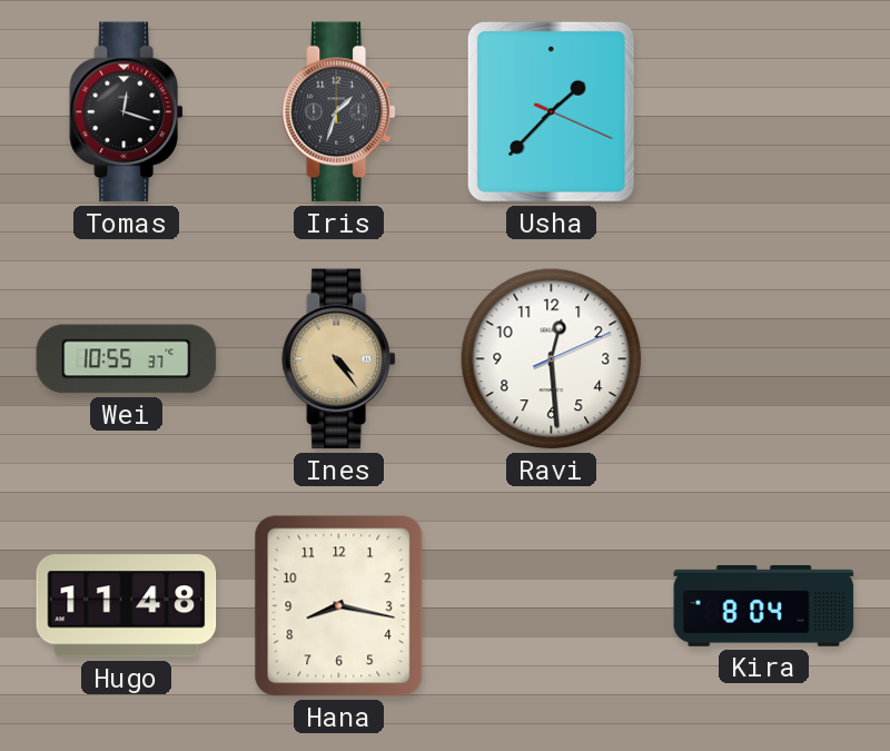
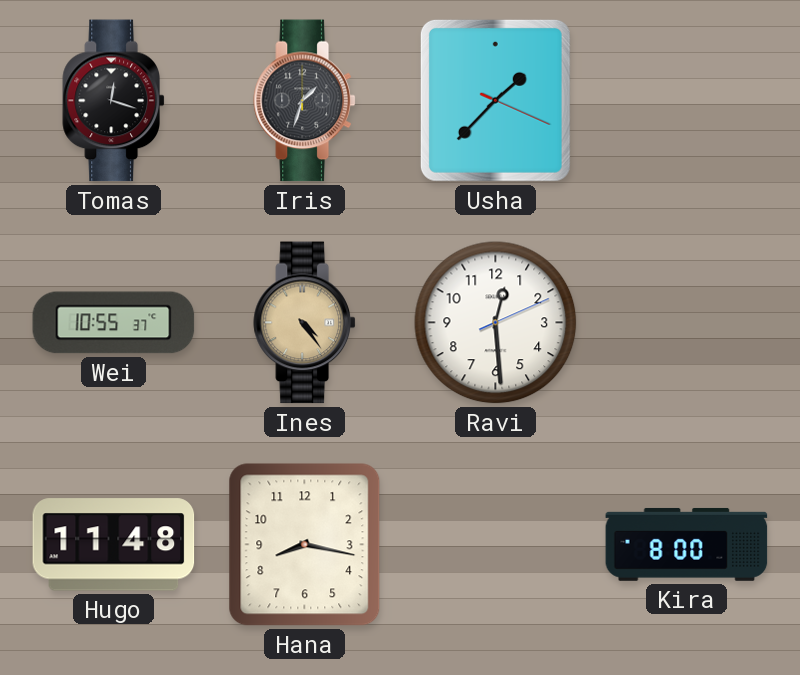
Kira: 8:04 -> 8:00
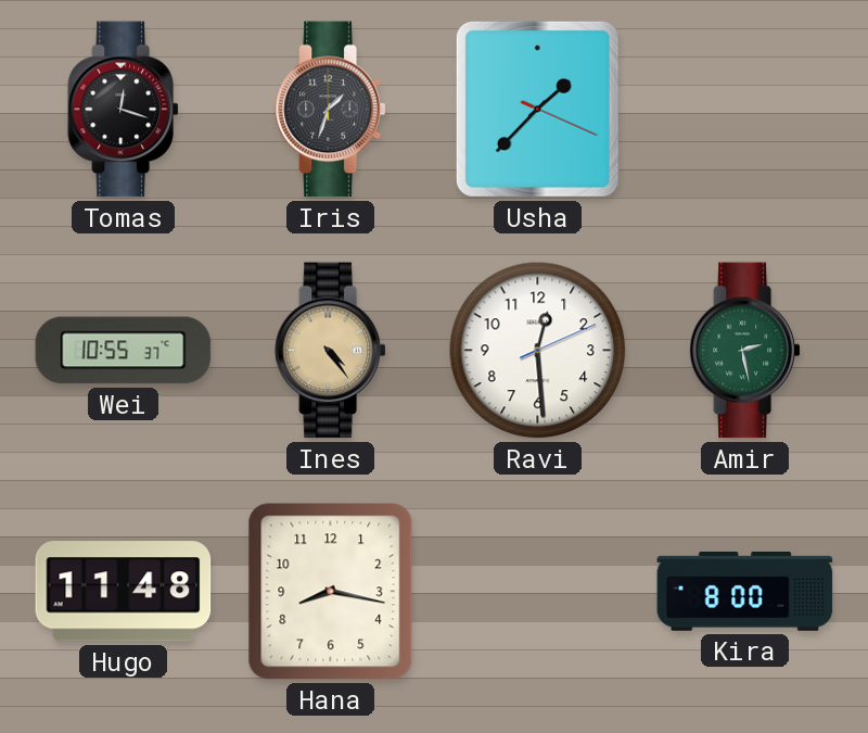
Amir: none -> 2:28
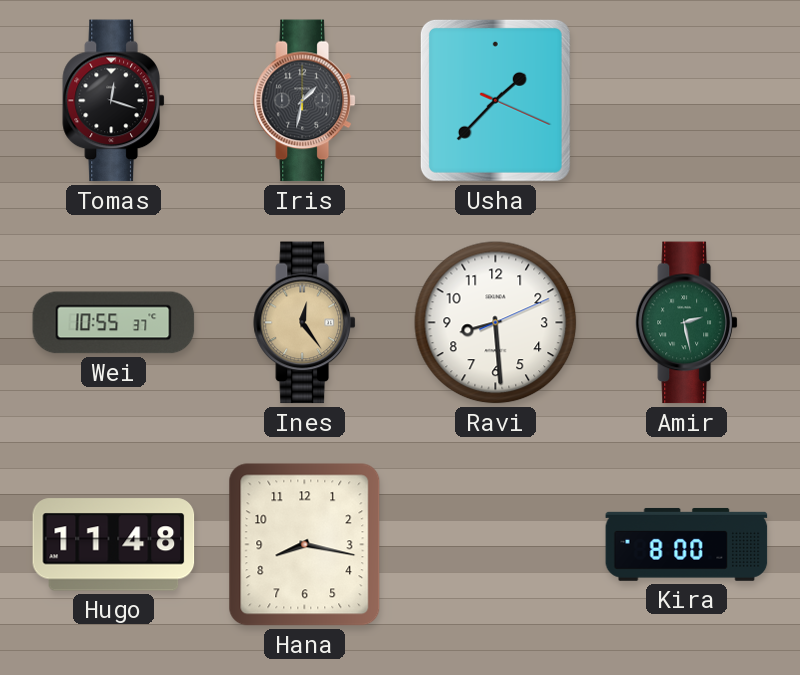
Iris: 1:33 -> 1:32
Ines: 4:24 -> 12:24
Ravi: 12:29 -> 8:29
